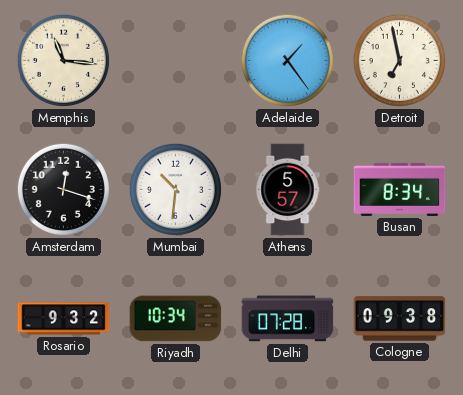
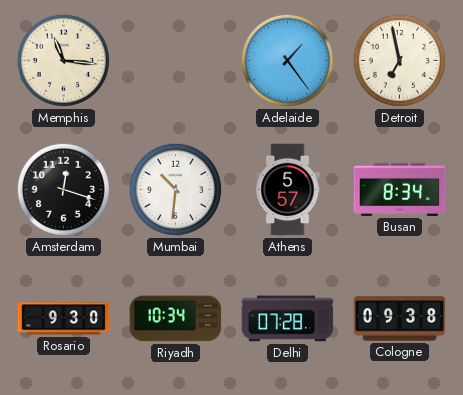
Rosario: 9:32 -> 9:30
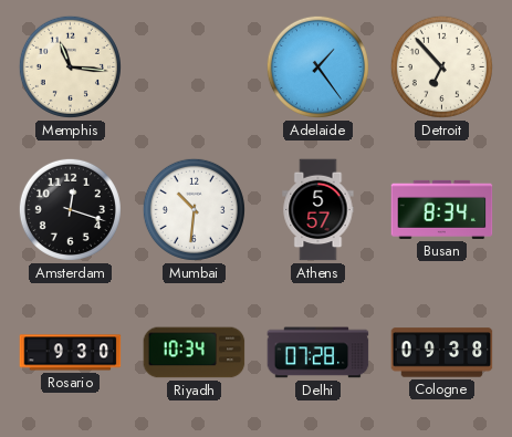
Detroit: 6:58 -> 6:53
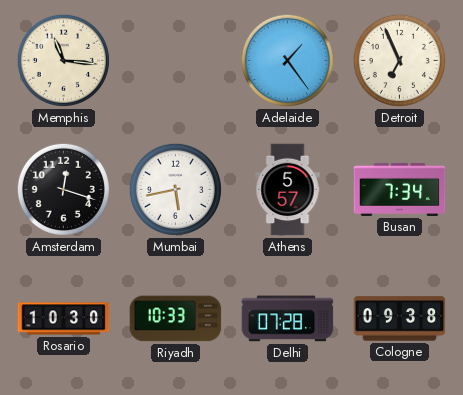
Detroit: 6:53 -> 6:56
Mumbai: 10:31 -> 5:43
Busan: 8:34 -> 7:34
Rosario: 9:30 -> 10:30
Riyadh: 10:34 -> 10:33
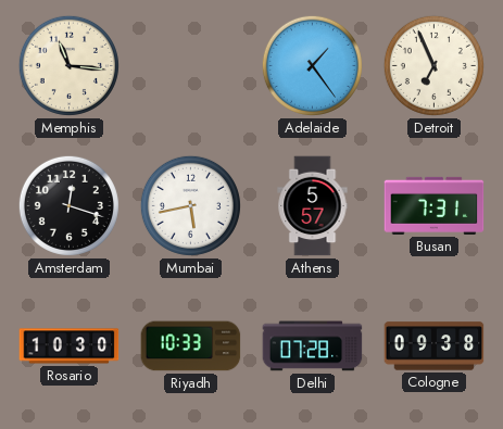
Busan: 7:34 -> 7:31
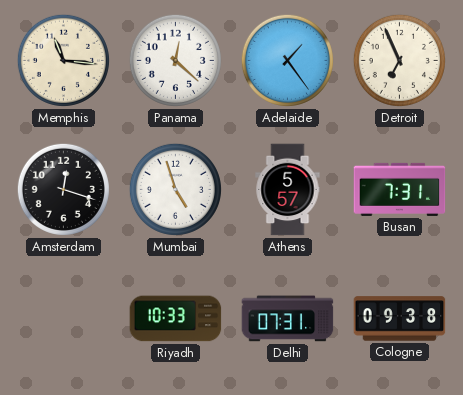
Panama: none -> 12:22
Mumbai: 5:43 -> 4:57
Rosario: 10:30 -> none
Delhi: 07:28 -> 07:31
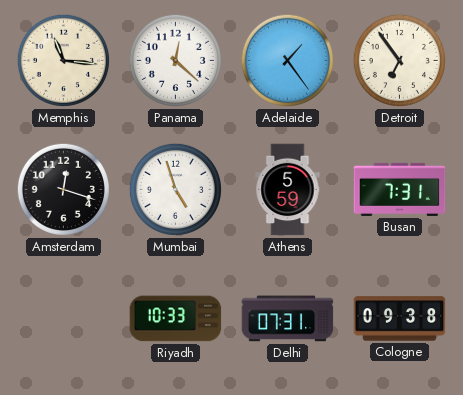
Detroit: 6:56 -> 6:54
Athens: 5:57 -> 5:59
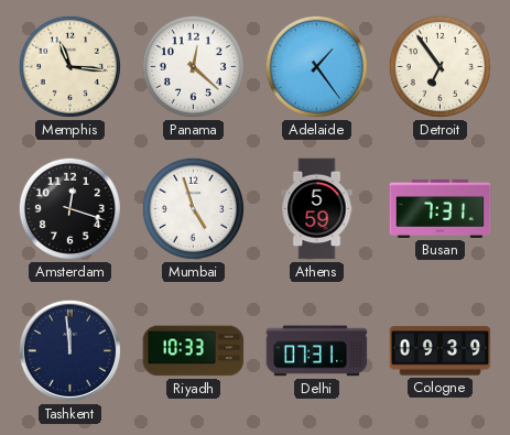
Tashkent: none -> 11:59
Cologne: 09:38 -> 09:39
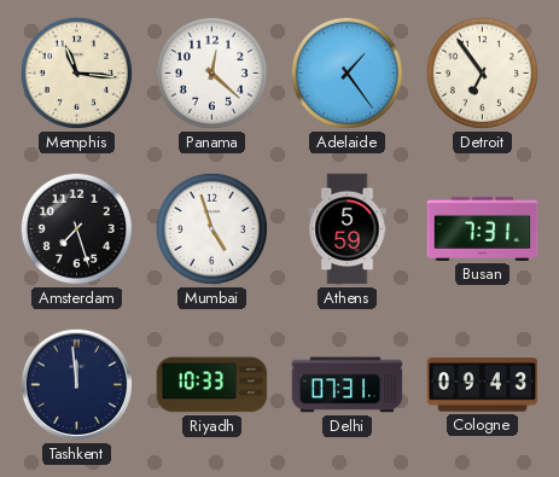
Amsterdam: 12:18 -> 7:27
Cologne: 09:39 -> 09:43
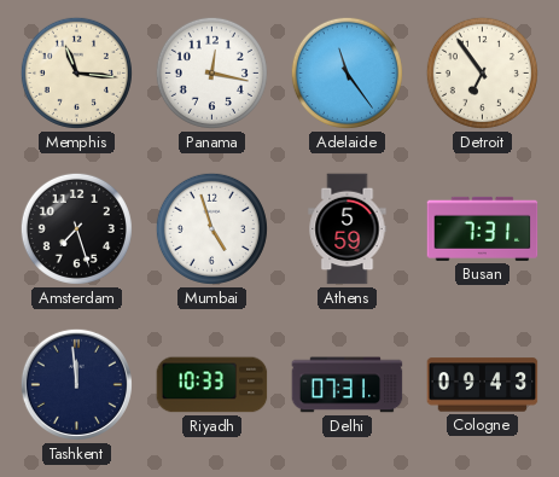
Panama: 12:22 -> 12:17
Adelaide: 1:24 -> 11:24
